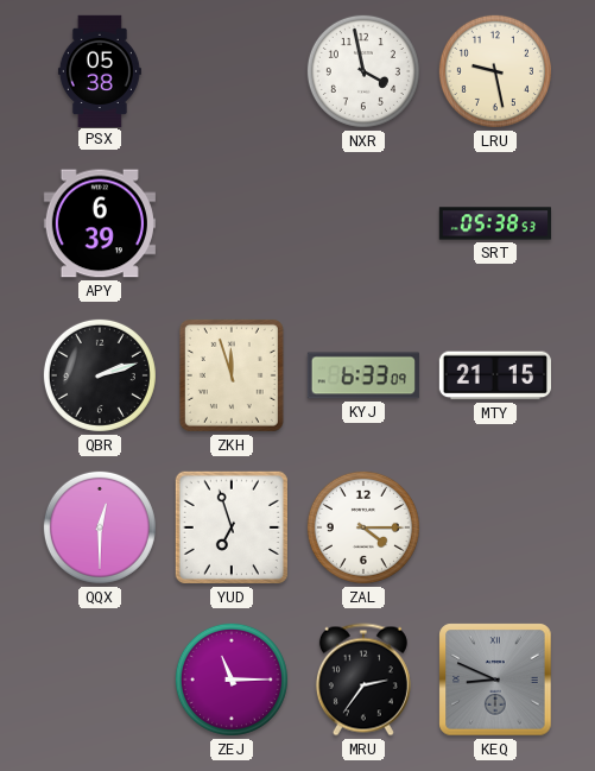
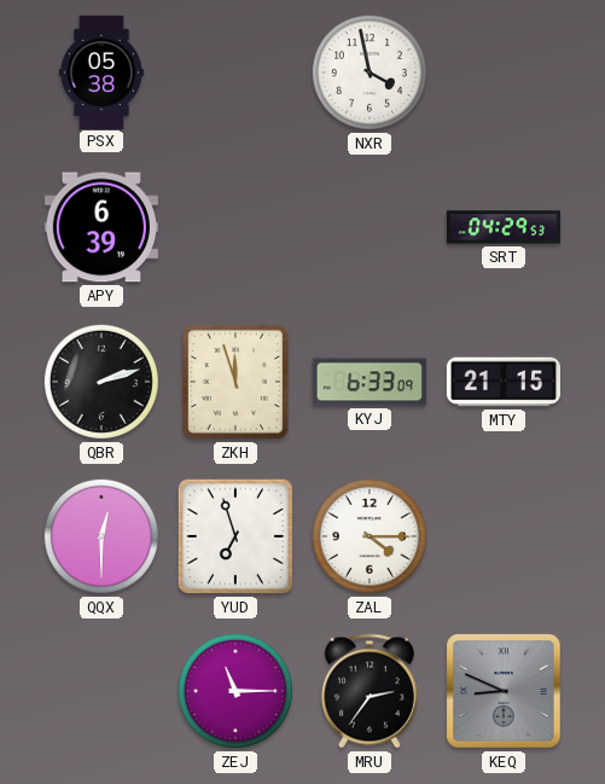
LRU: 9:28 -> none
SRT: 05:38 -> 04:29
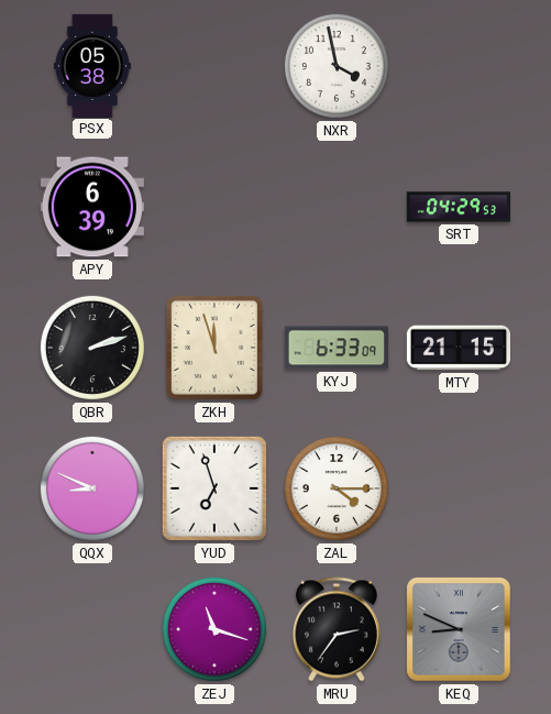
QQX: 12:30 -> 8:49
ZEJ: 11:15 -> 11:18
